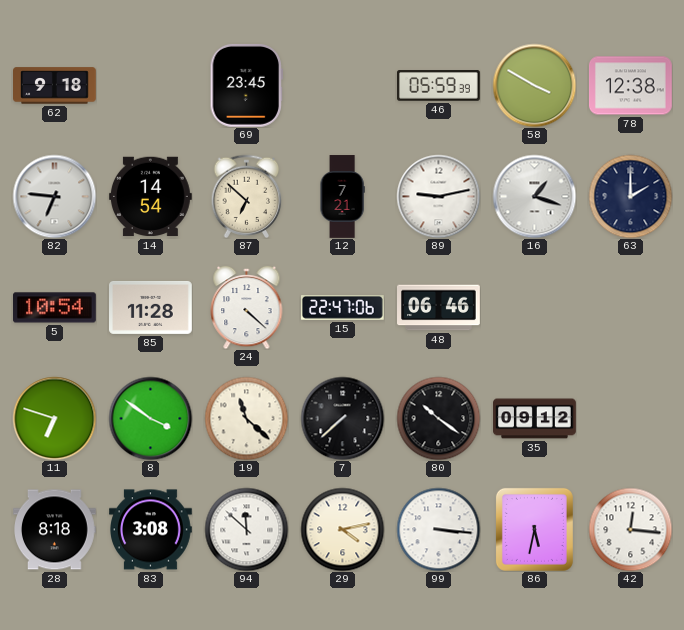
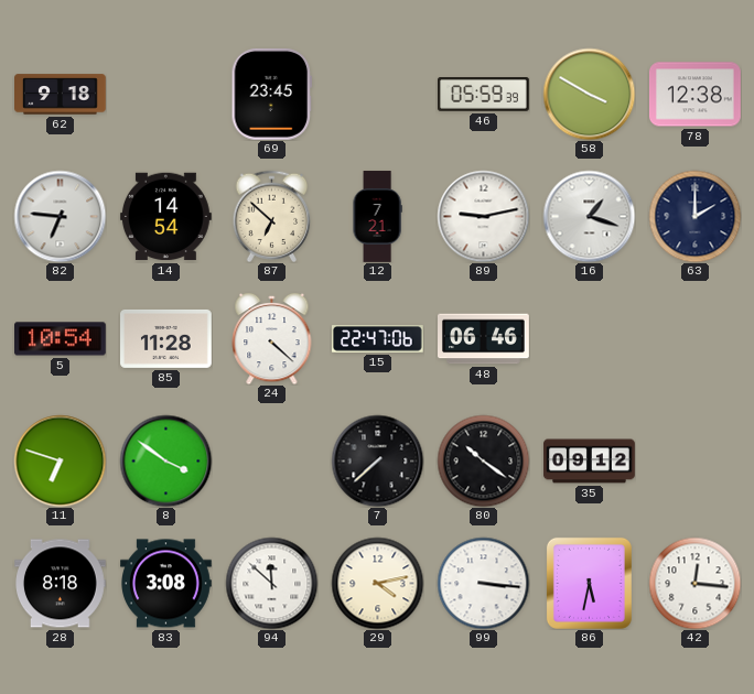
19: 11:22 -> none
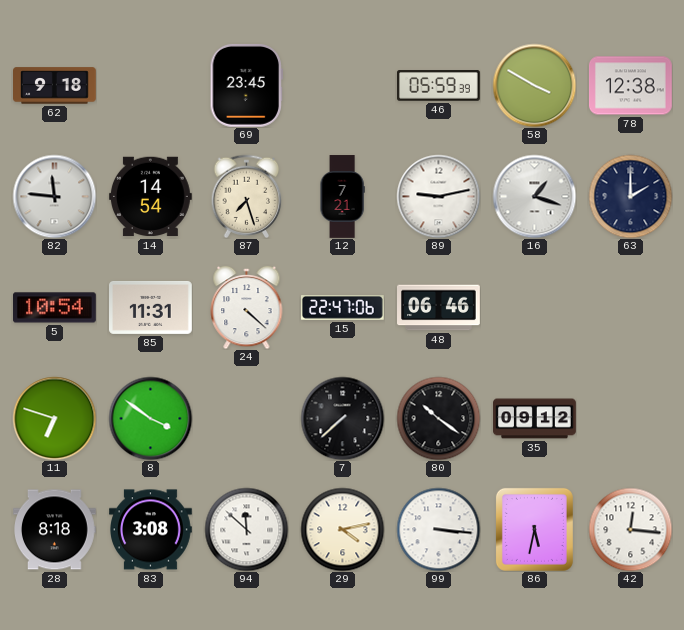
82: 6:46 -> 11:46
87: 6:52 -> 7:27
85: 11:28 -> 11:31
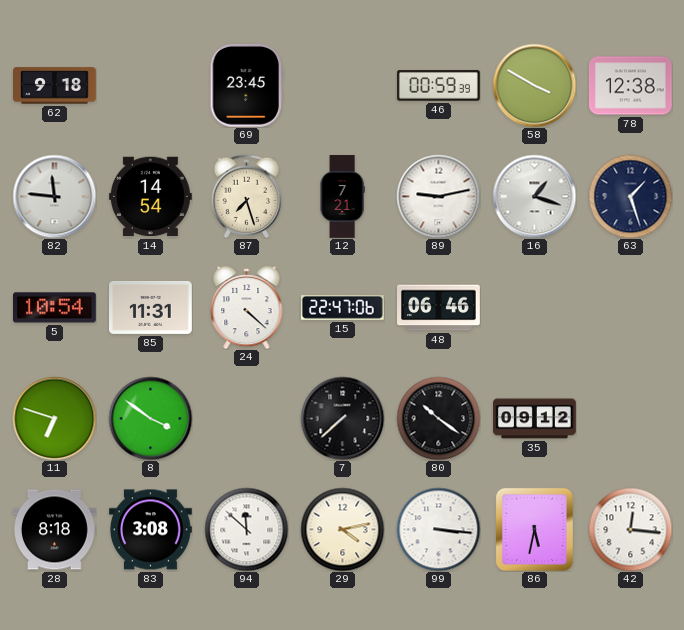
46: 05:59 -> 00:59
63: 2:00 -> 1:27
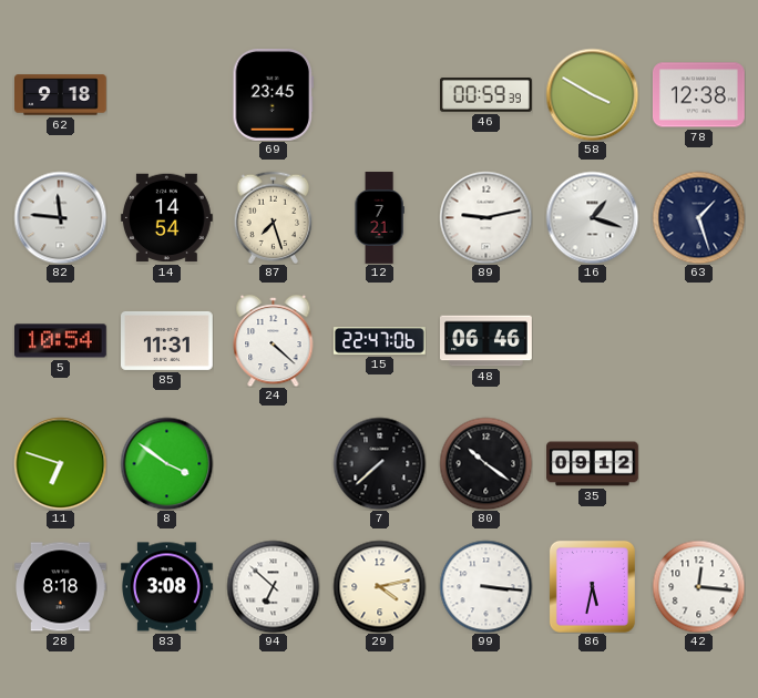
94: 11:52 -> 6:52
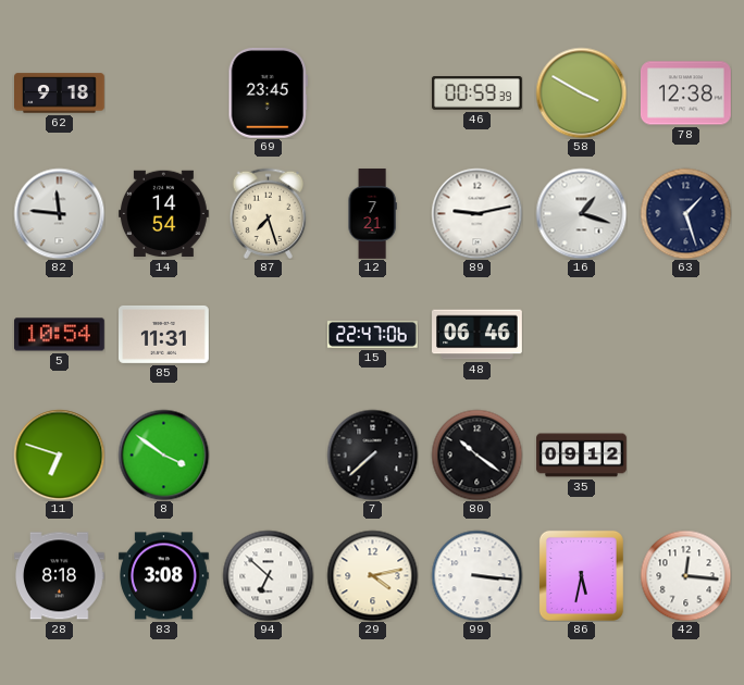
24: 4:22 -> none
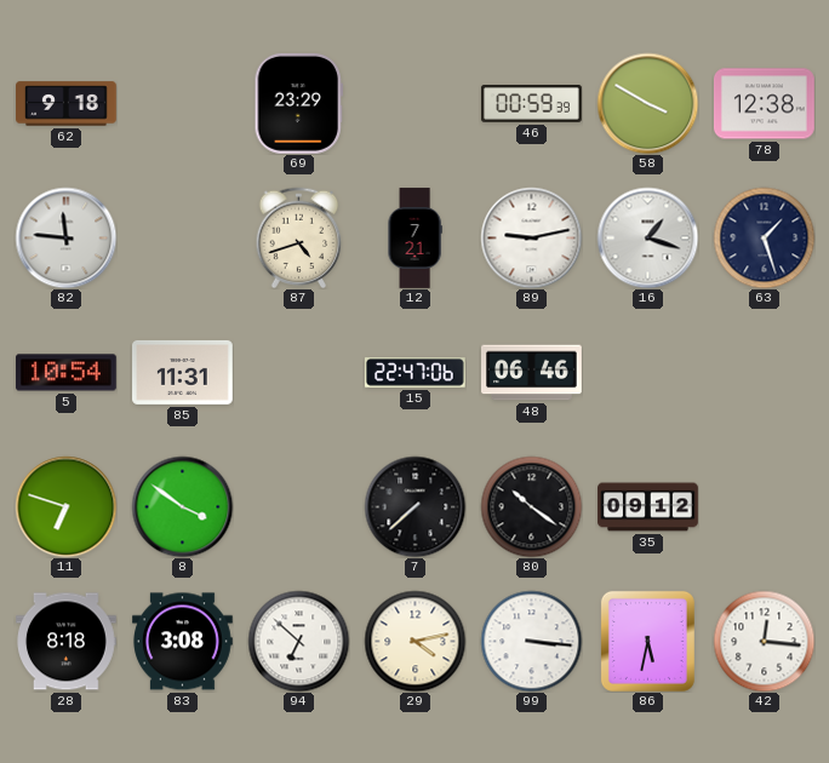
69: 23:45 -> 23:29
14: 14:54 -> none
87: 7:27 -> 4:42
